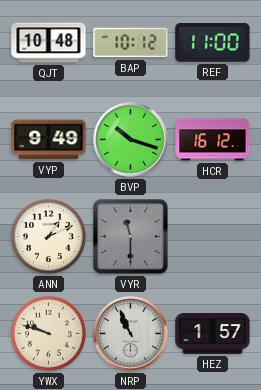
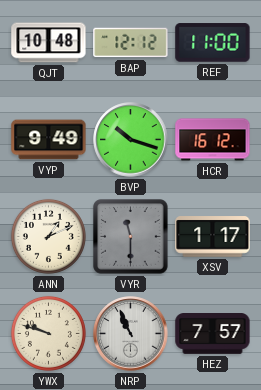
BAP: 10:12 -> 12:12
XSV: none -> 1:17
HEZ: 1:57 -> 7:57
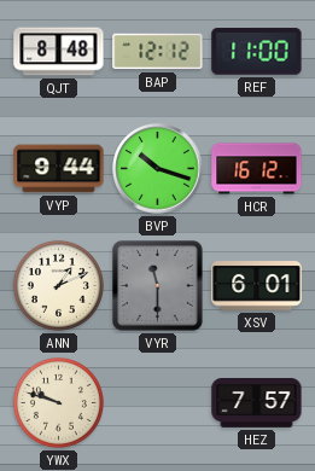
QJT: 10:48 -> 8:48
VYP: 9:49 -> 9:44
XSV: 1:17 -> 6:01
NRP: 10:56 -> none
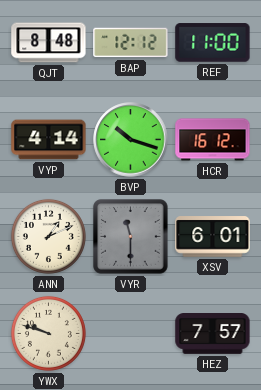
VYP: 9:44 -> 4:14
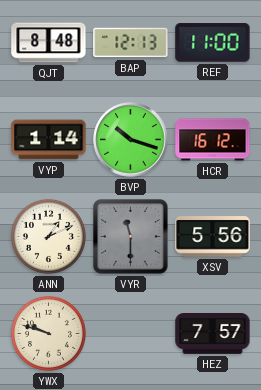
BAP: 12:12 -> 12:13
VYP: 4:14 -> 1:14
XSV: 6:01 -> 5:56
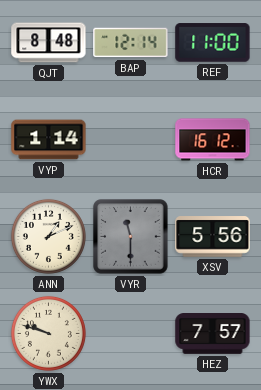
BAP: 12:13 -> 12:14
BVP: 10:18 -> none
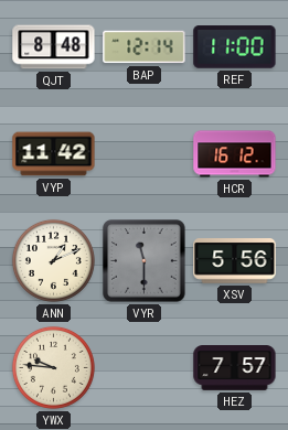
VYP: 1:14 -> 11:42
YWX: 9:48 -> 9:46
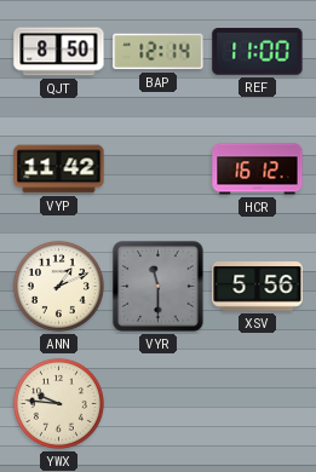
QJT: 8:48 -> 8:50
HEZ: 7:57 -> none
